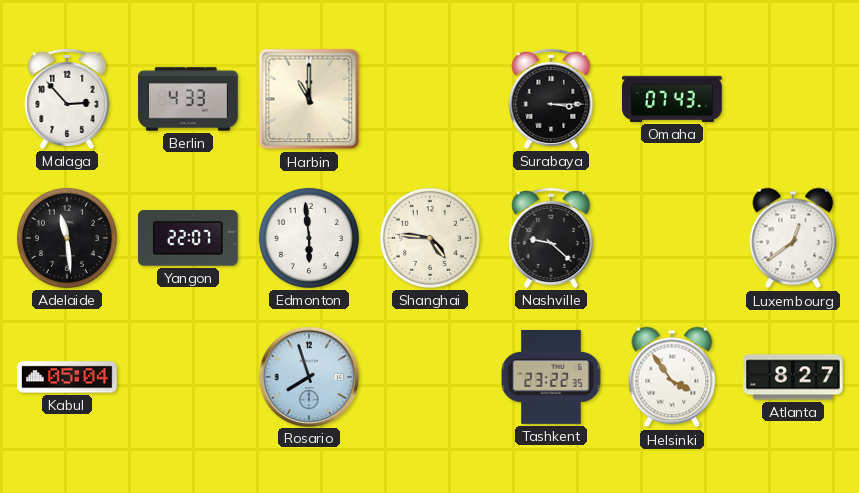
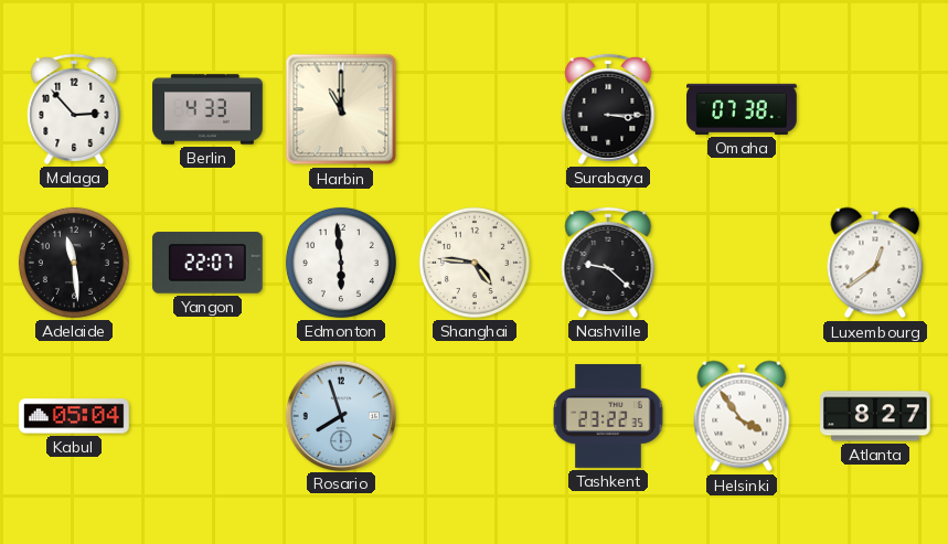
Omaha: 07:43 -> 07:38
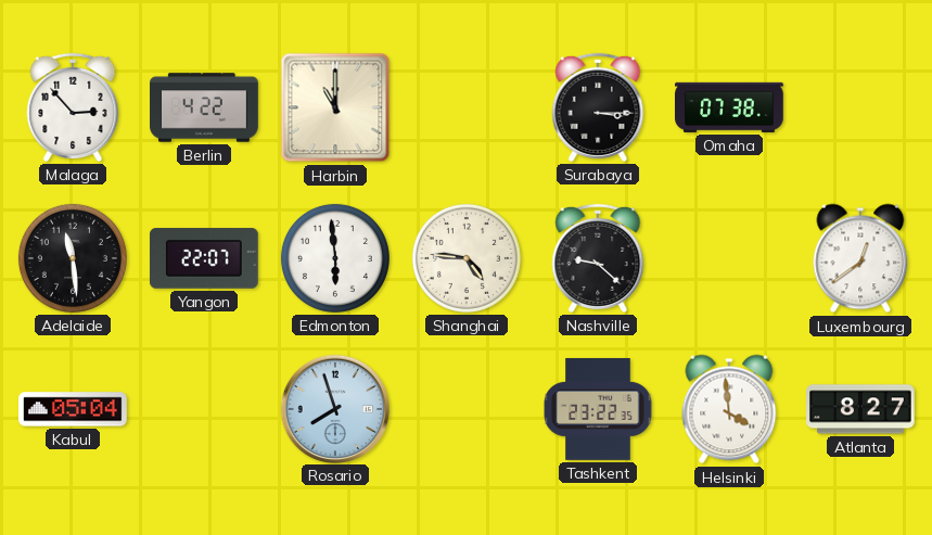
Berlin: 4:33 -> 4:22
Helsinki: 3:54 -> 3:59
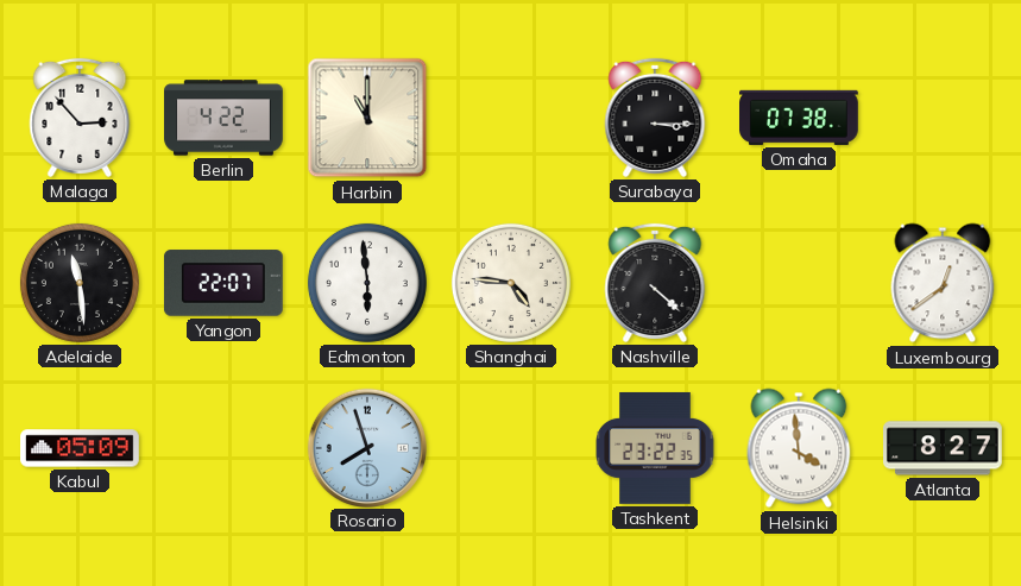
Nashville: 9:22 -> 4:22
Kabul: 05:04 -> 05:09
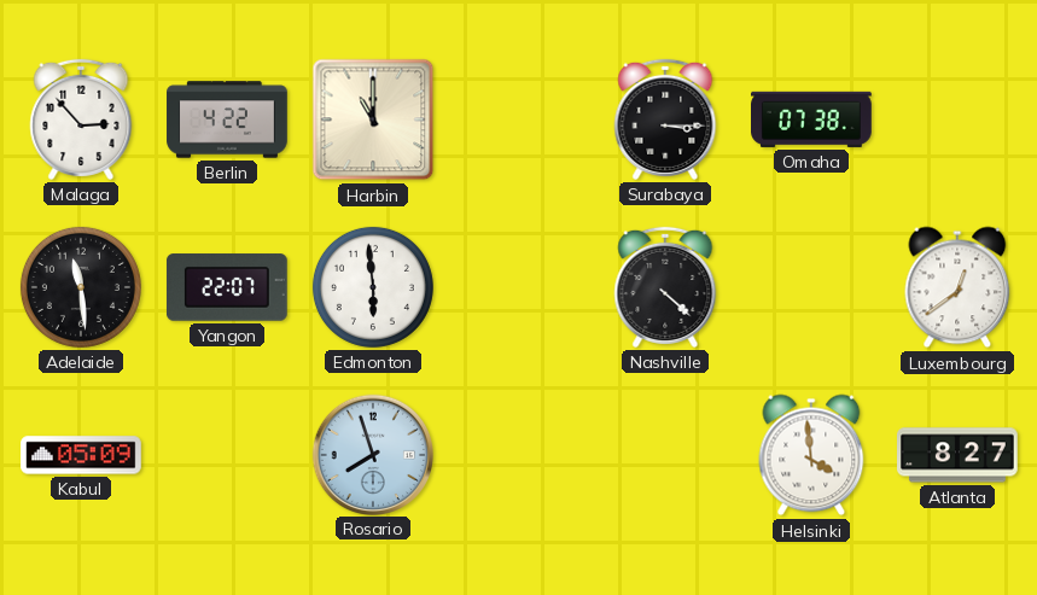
Shanghai: 4:46 -> none
Tashkent: 23:22 -> none
